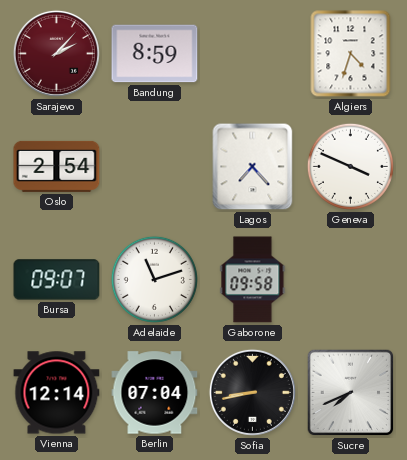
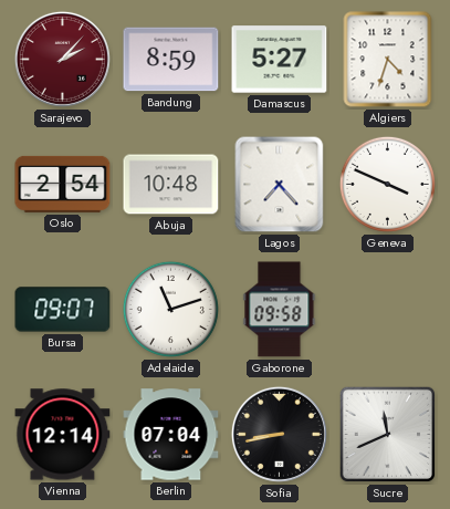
Damascus: none -> 5:27
Abuja: none -> 10:48
Sucre: 7:41 -> 11:41
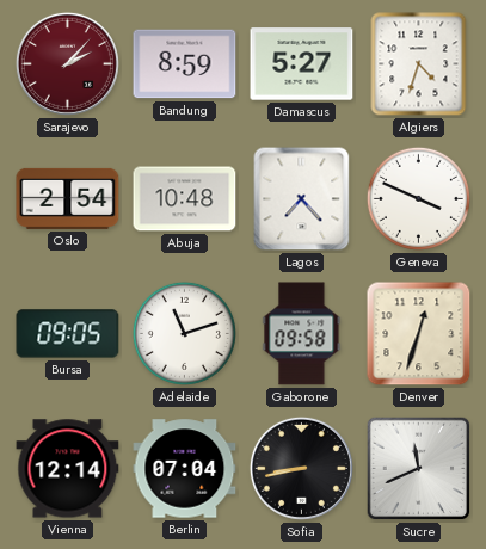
Bursa: 09:07 -> 09:05
Denver: none -> 12:33
